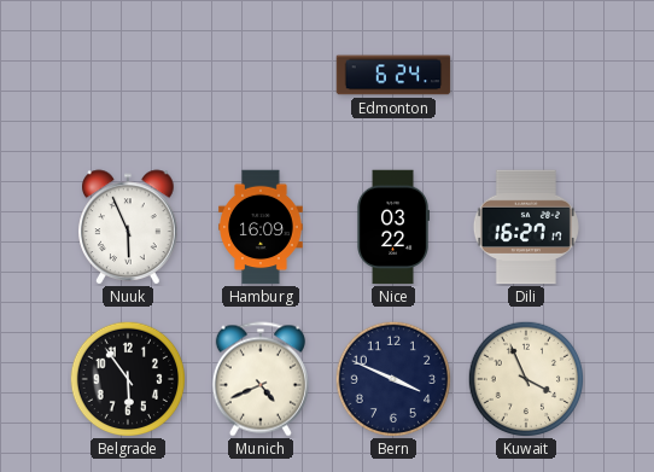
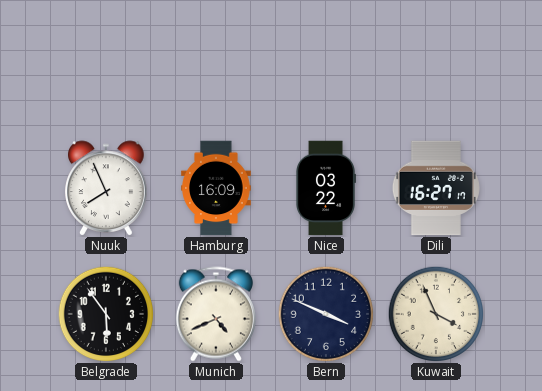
Edmonton: 6:24 -> none
Nuuk: 5:56 -> 7:56
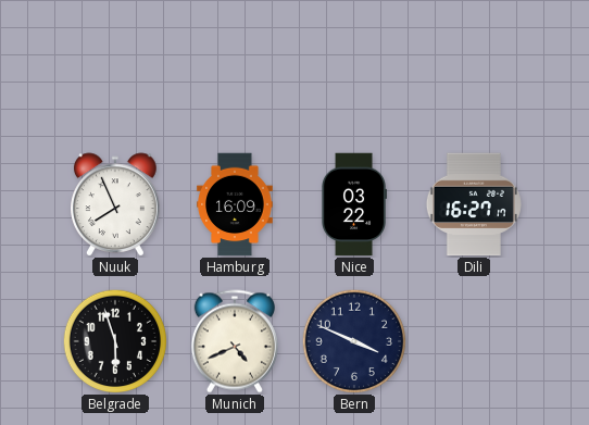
Belgrade: 5:54 -> 5:57
Kuwait: 3:56 -> none
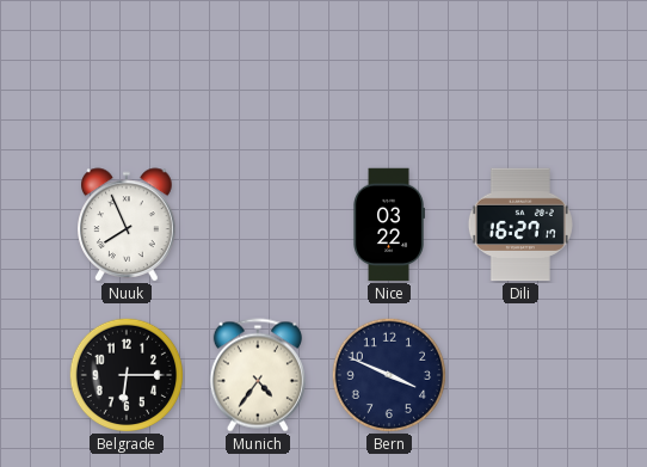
Hamburg: 16:09 -> none
Belgrade: 5:57 -> 6:15
Munich: 4:41 -> 4:36
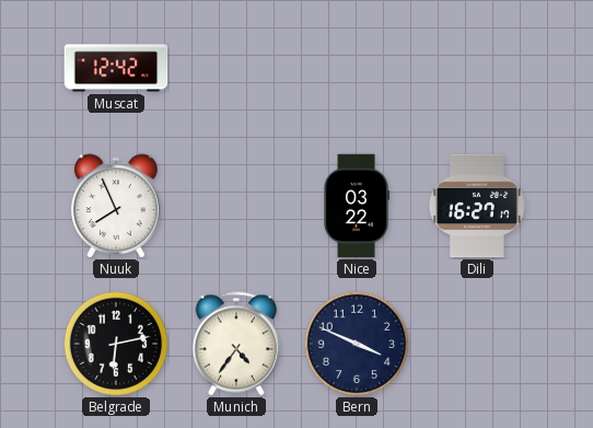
Muscat: none -> 12:42
Belgrade: 6:15 -> 6:13
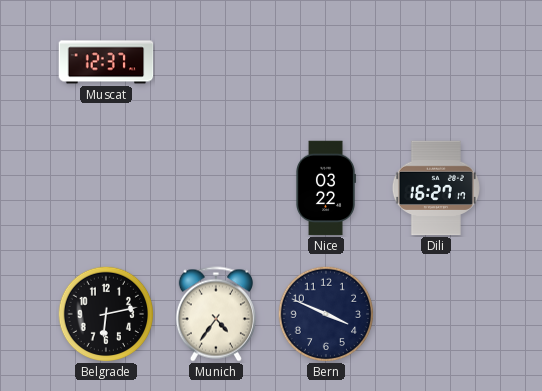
Muscat: 12:42 -> 12:37
Nuuk: 7:56 -> none
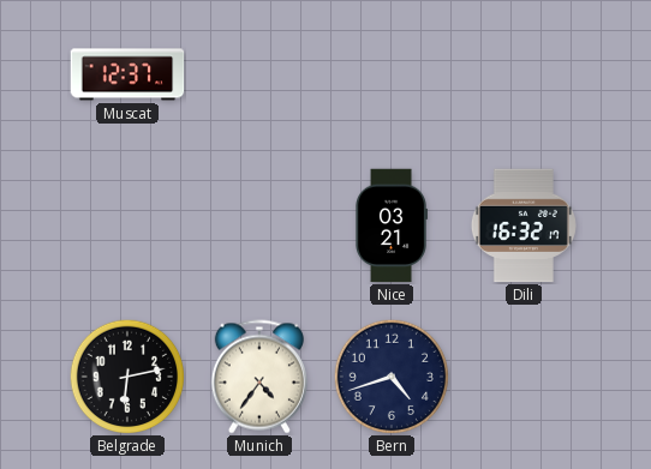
Nice: 03:22 -> 03:21
Dili: 16:27 -> 16:32
Bern: 3:49 -> 4:42
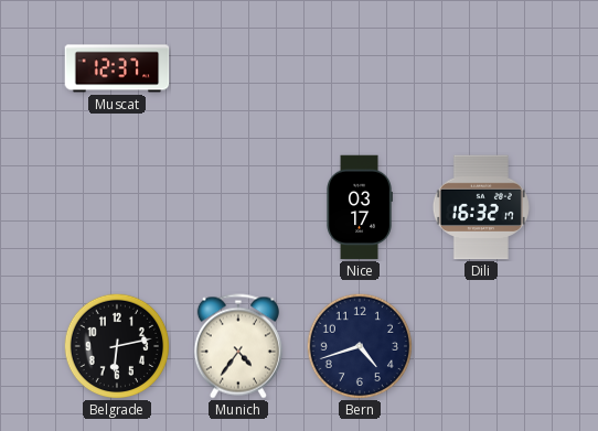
Nice: 03:21 -> 03:17
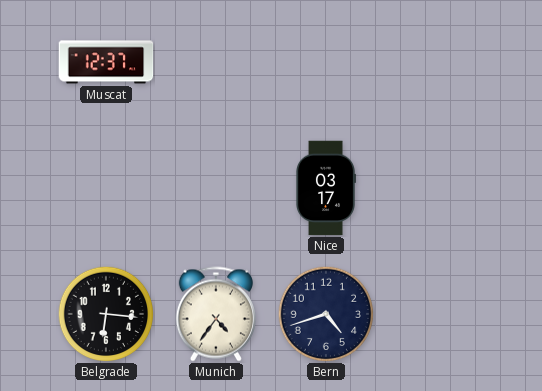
Dili: 16:32 -> none
Belgrade: 6:13 -> 6:16
